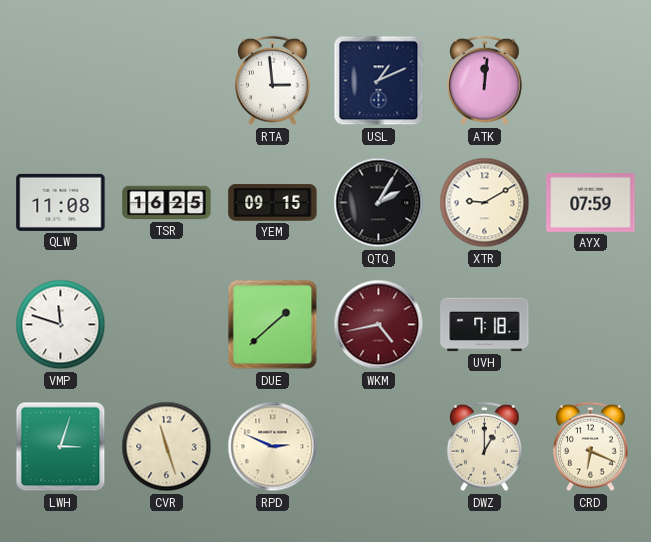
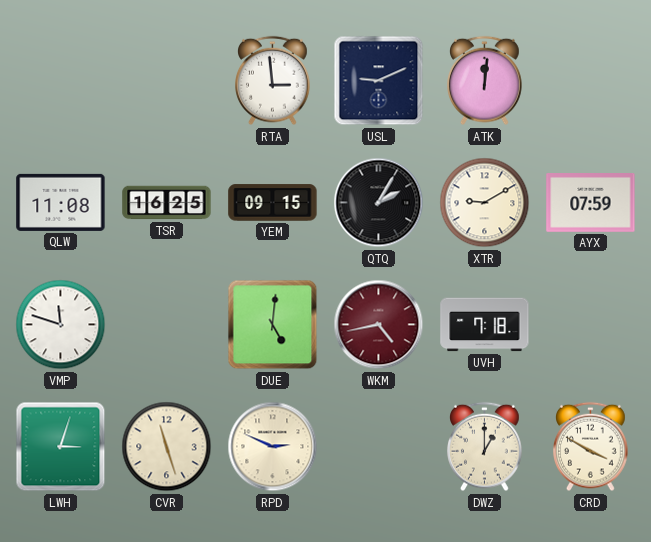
USL: 1:11 -> 9:11
DUE: 1:38 -> 5:01
CRD: 6:19 -> 3:50
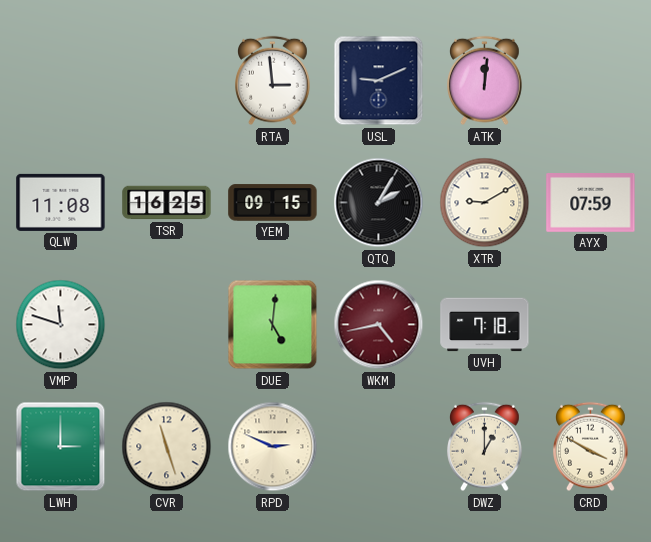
LWH: 3:03 -> 3:00
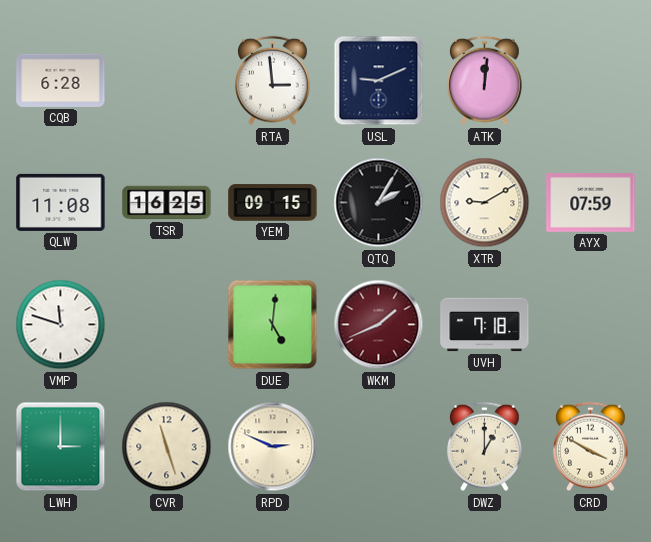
CQB: none -> 6:28
WKM: 4:43 -> 1:41
